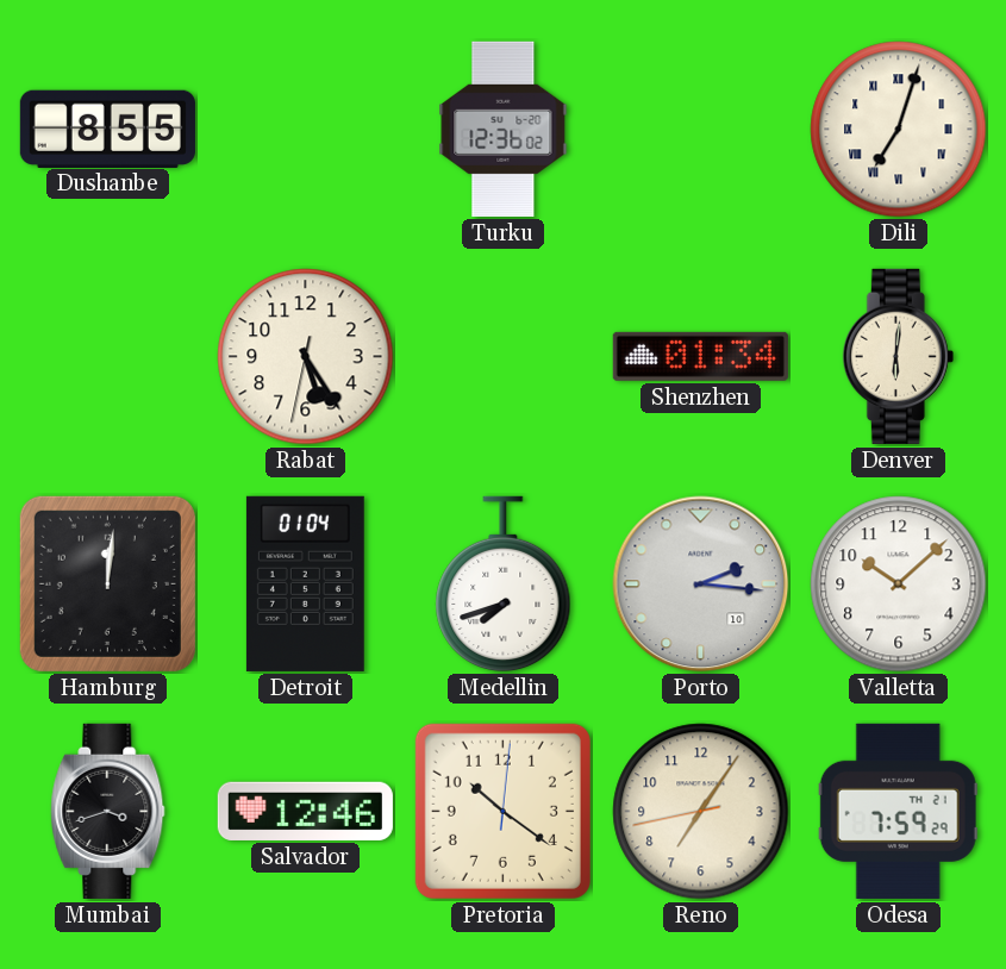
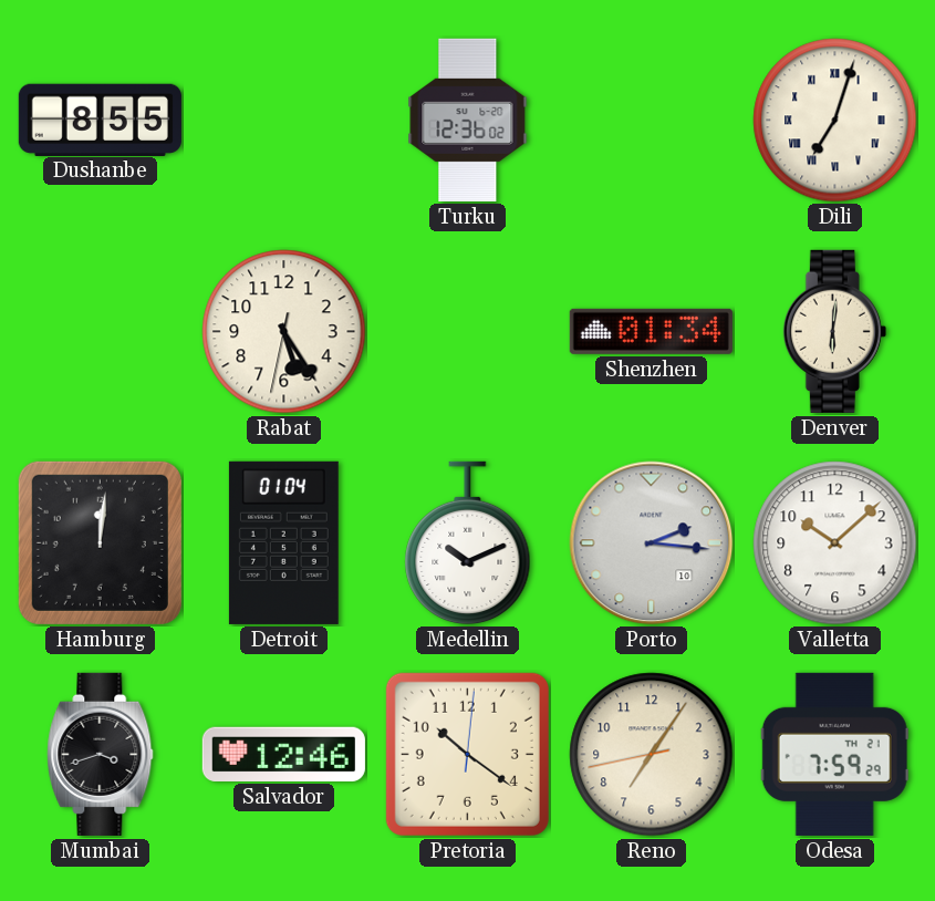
Medellin: 7:42 -> 10:11
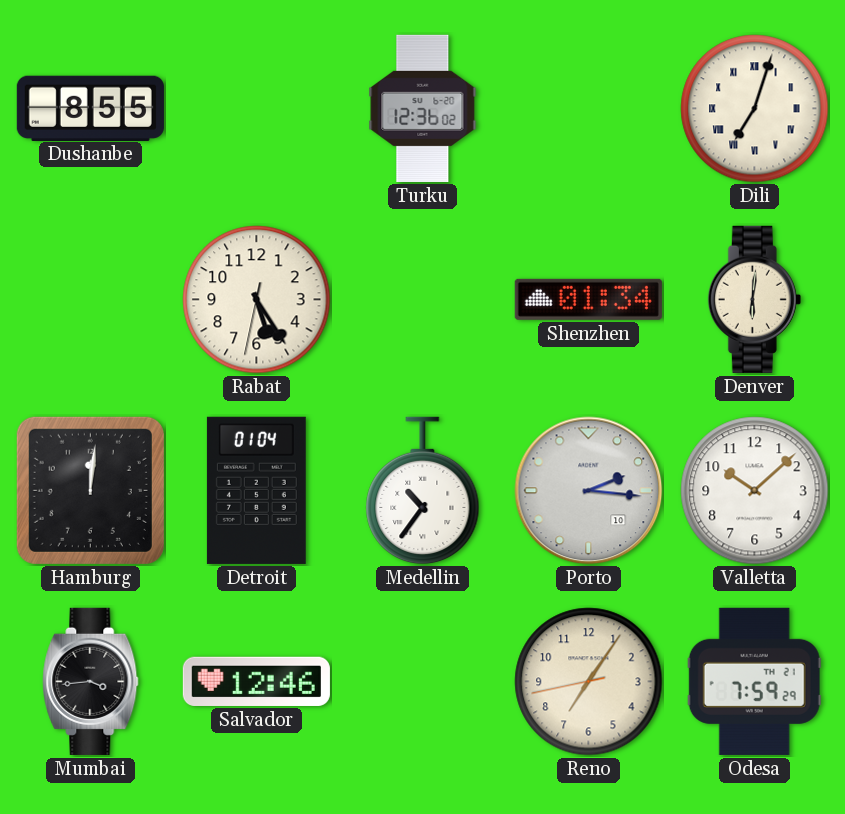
Medellin: 10:11 -> 10:36
Mumbai: 3:42 -> 3:44
Pretoria: 10:21 -> none
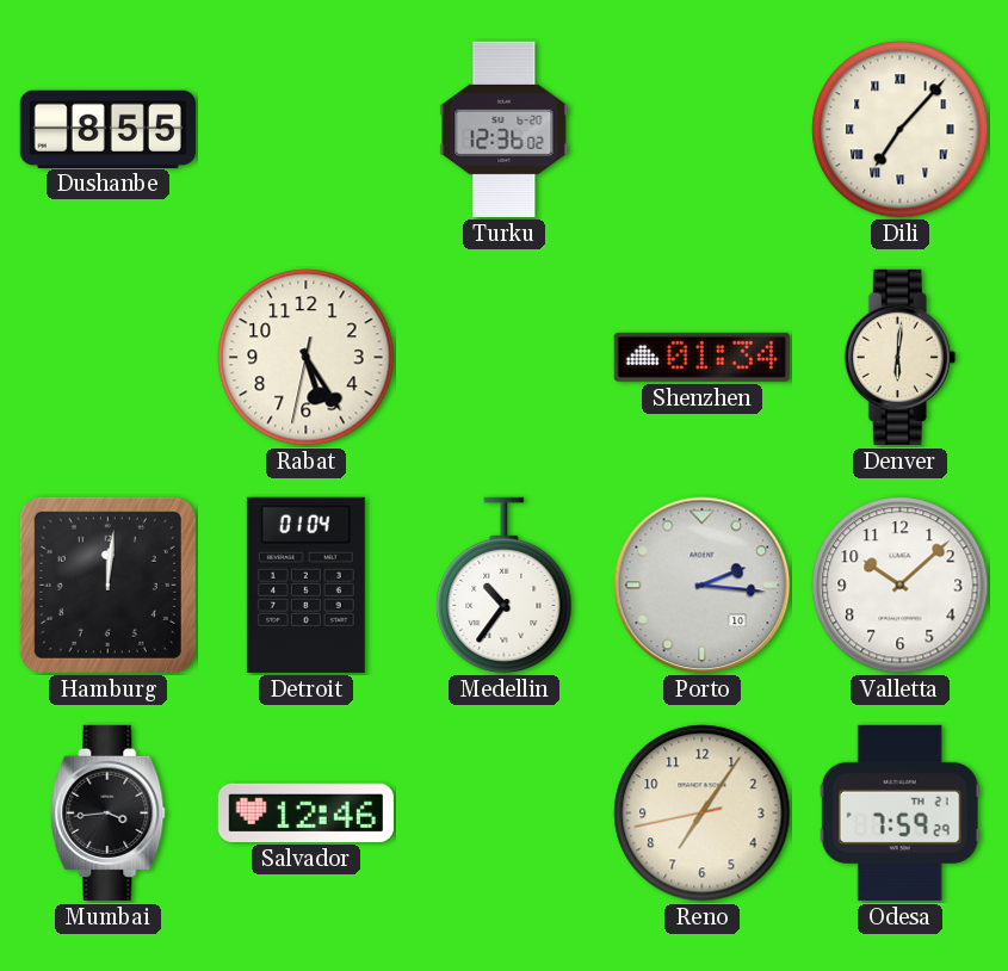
Dili: 7:03 -> 7:07
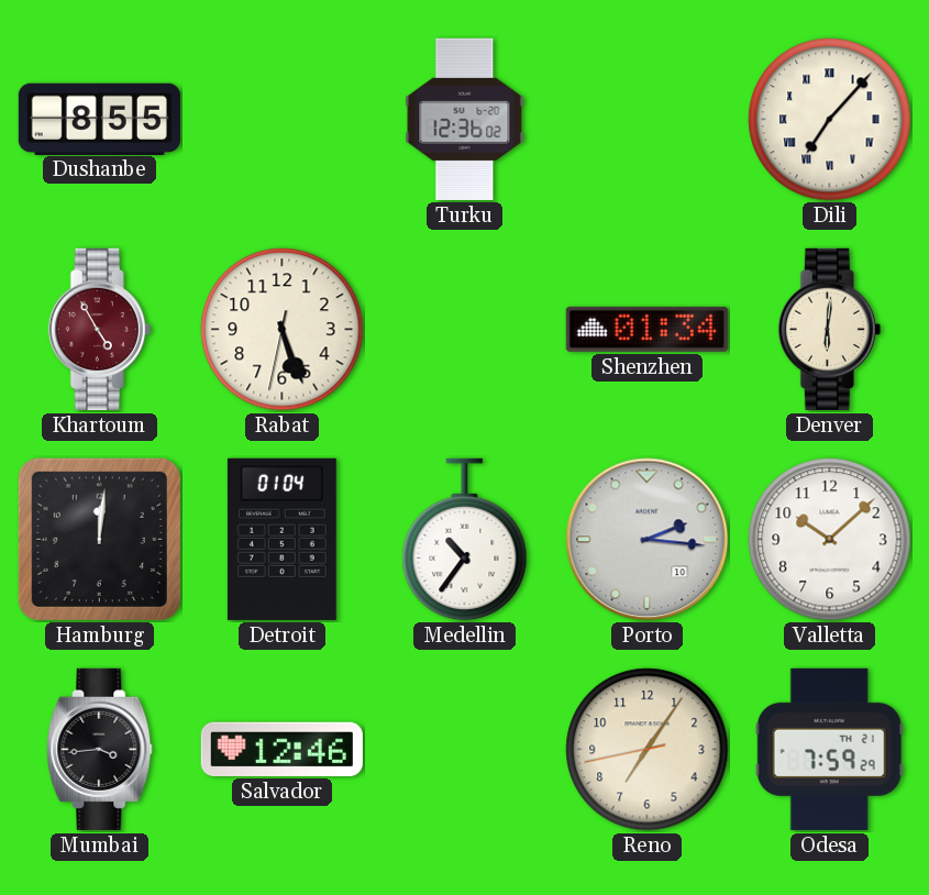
Khartoum: none -> 4:55
Rabat: 5:24 -> 5:26
